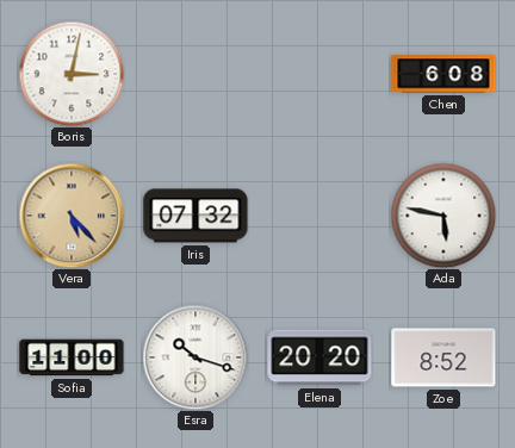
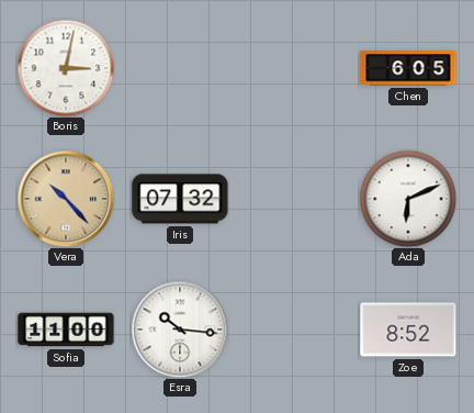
Chen: 6:08 -> 6:05
Vera: 5:23 -> 10:23
Ada: 5:47 -> 6:11
Esra: 10:18 -> 10:16
Elena: 20:20 -> none
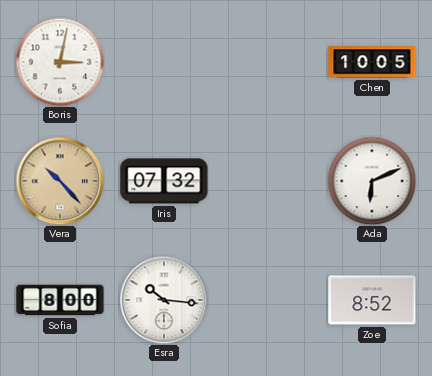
Chen: 6:05 -> 10:05
Sofia: 11:00 -> 8:00
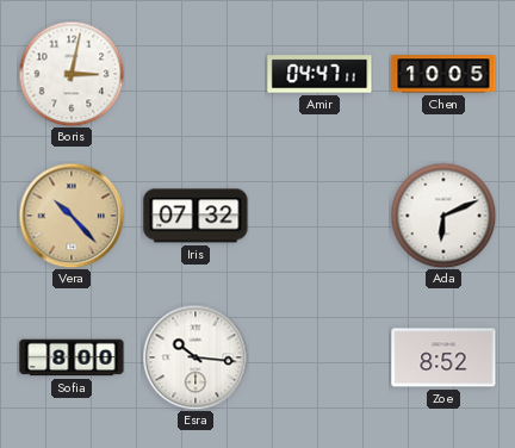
Amir: none -> 04:47
